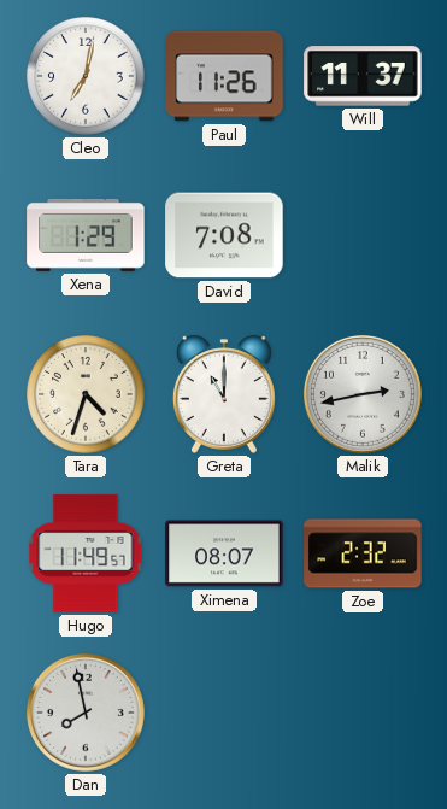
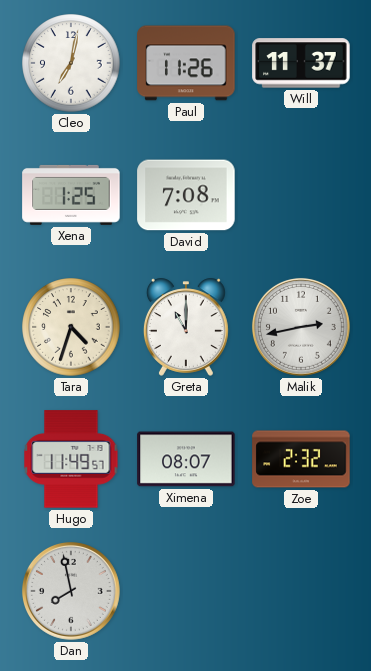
Xena: 1:29 -> 1:25
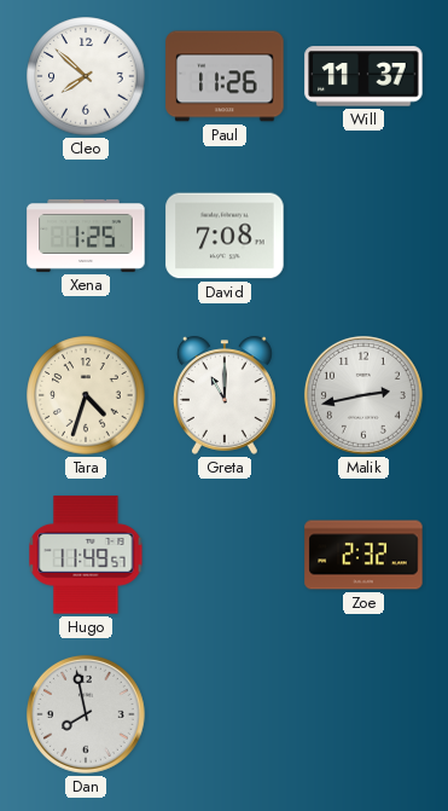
Cleo: 7:02 -> 7:52
Ximena: 08:07 -> none
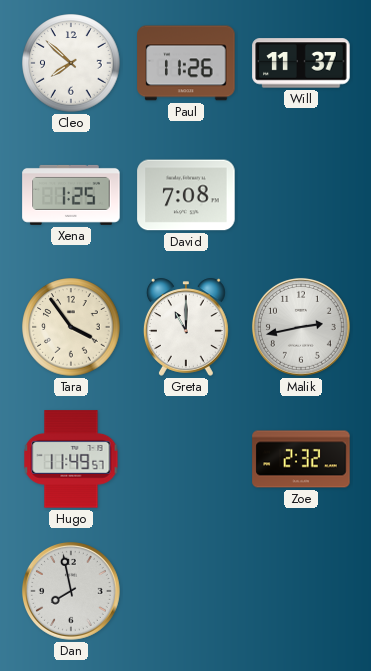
Tara: 4:33 -> 3:54
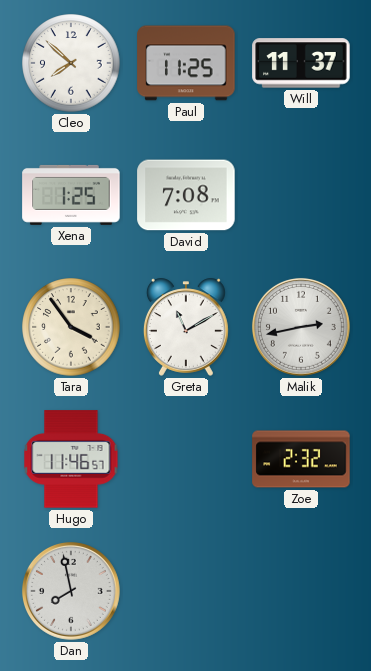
Paul: 11:26 -> 11:25
Greta: 11:00 -> 11:10
Hugo: 11:49 -> 11:46
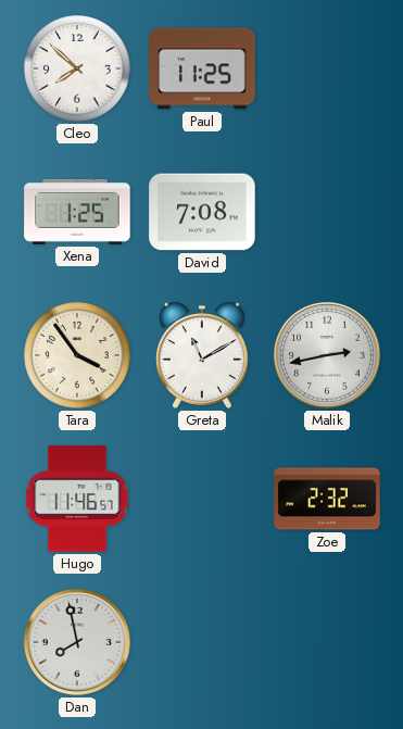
Will: 11:37 -> none
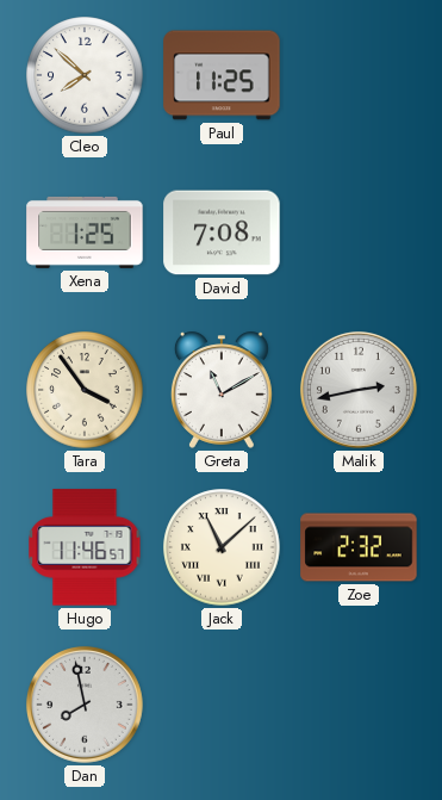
Jack: none -> 11:08
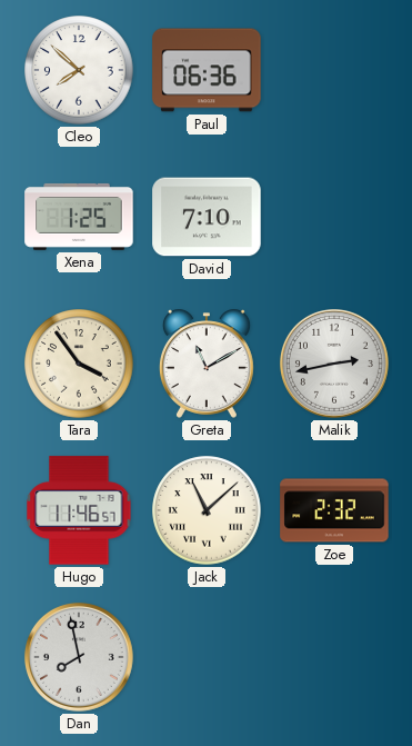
Paul: 11:25 -> 06:36
David: 7:08 -> 7:10
